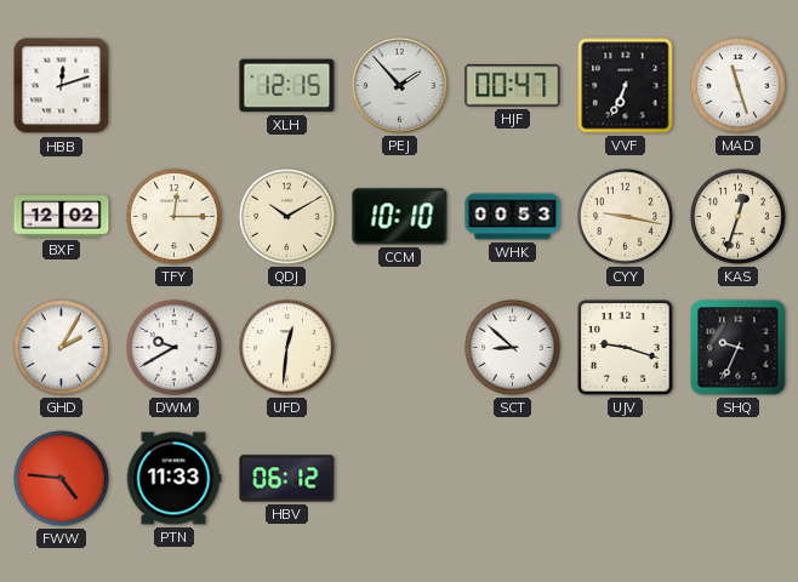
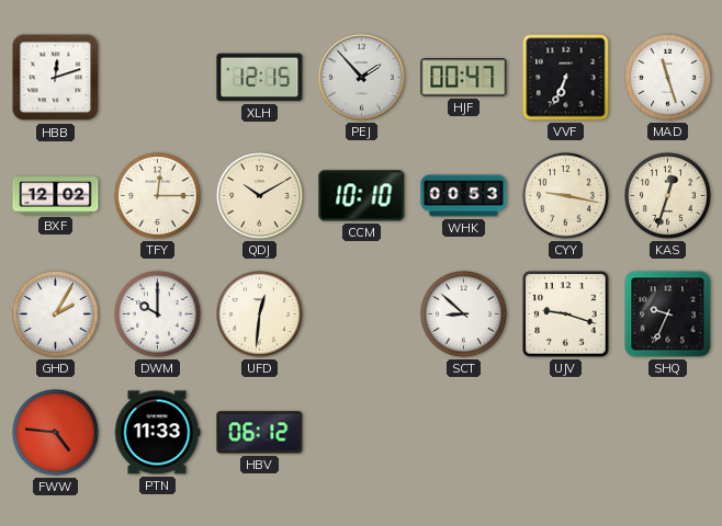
DWM: 9:40 -> 10:00
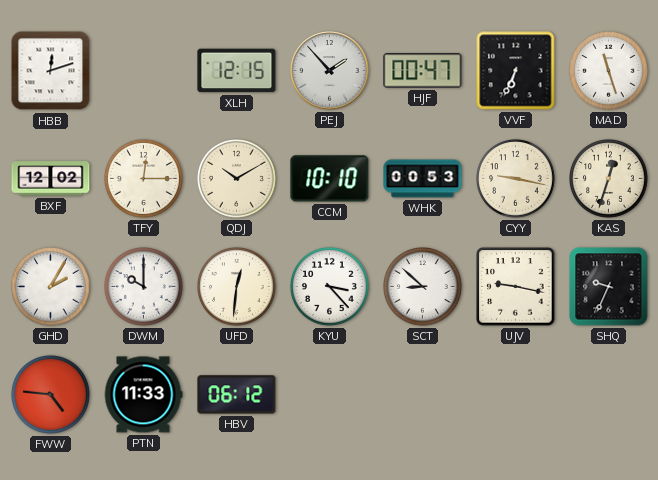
KYU: none -> 3:23
UJV: 9:18 -> 9:17
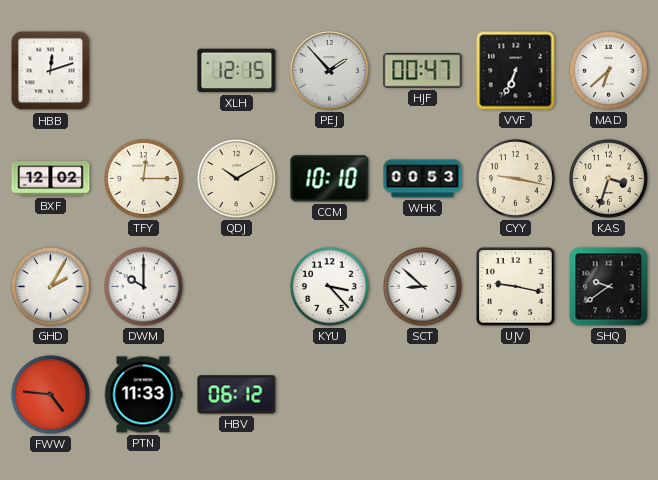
MAD: 11:27 -> 6:38
KAS: 12:33 -> 3:33
UFD: 12:31 -> none
SHQ: 9:34 -> 9:39
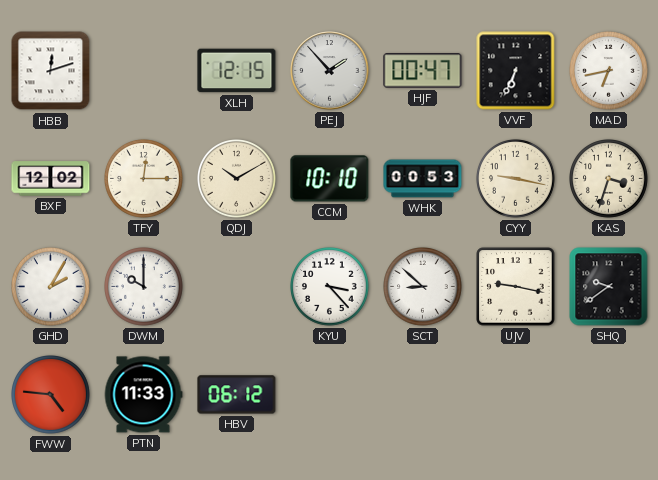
MAD: 6:38 -> 6:43
